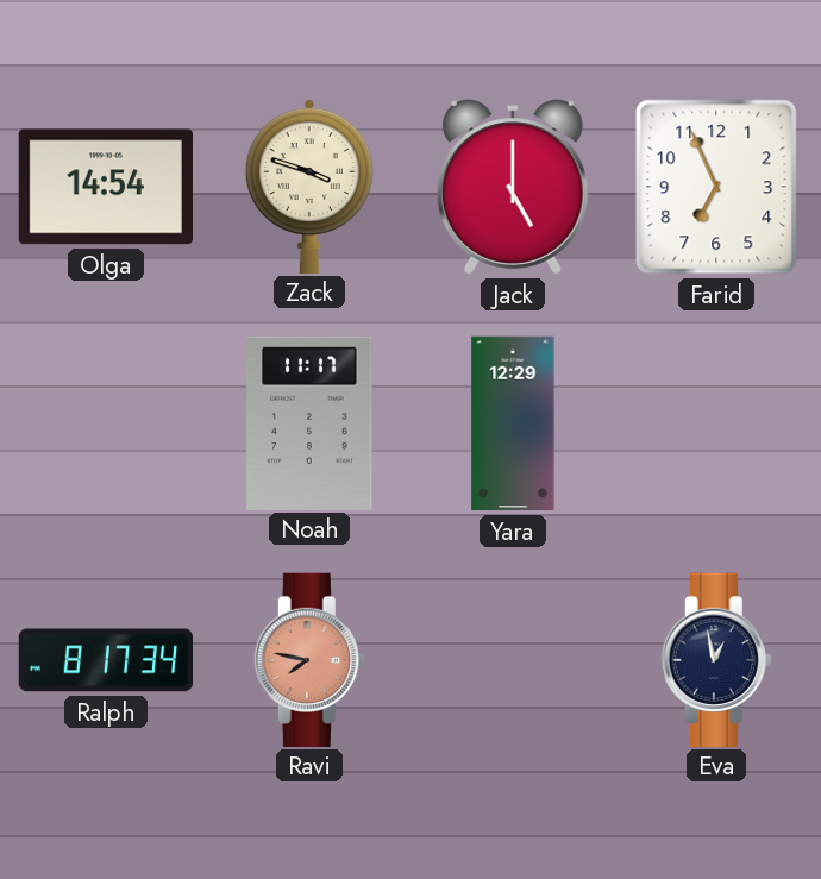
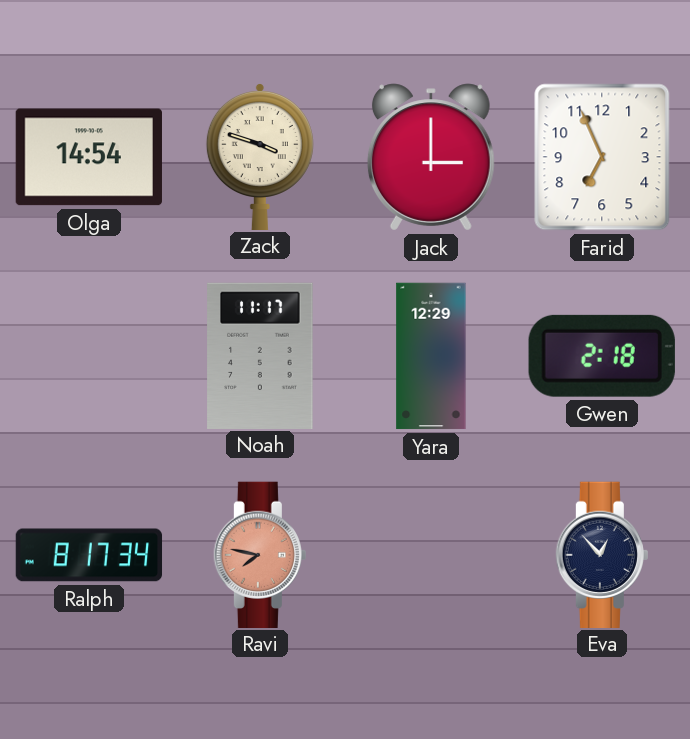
Jack: 5:00 -> 3:00
Gwen: none -> 2:18
Eva: 12:58 -> 12:53
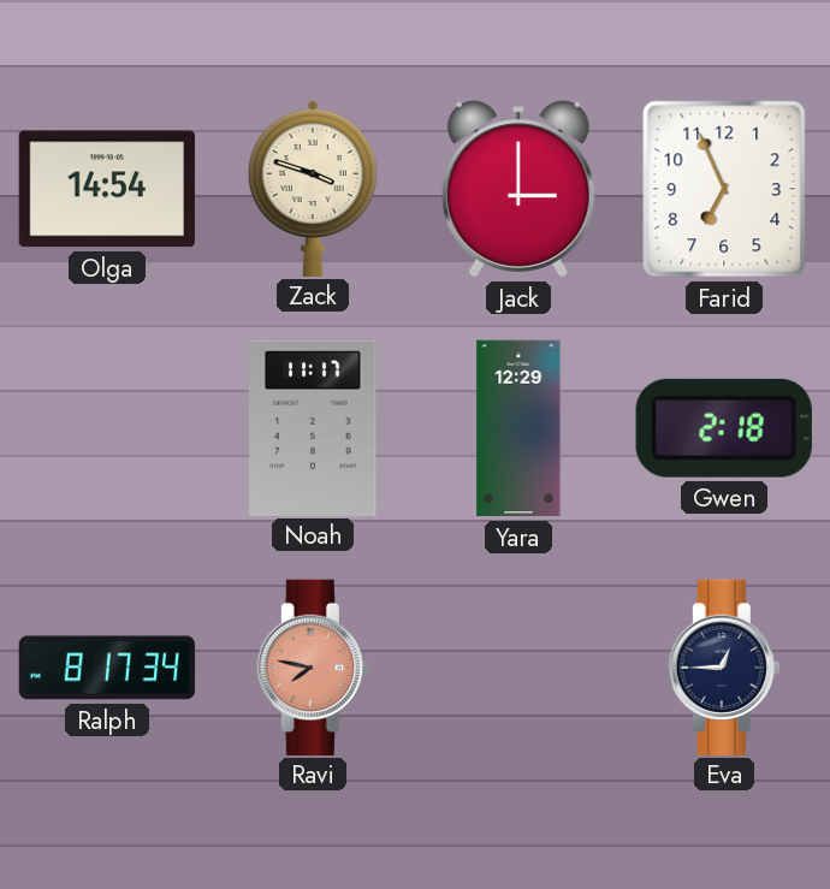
Eva: 12:53 -> 12:45
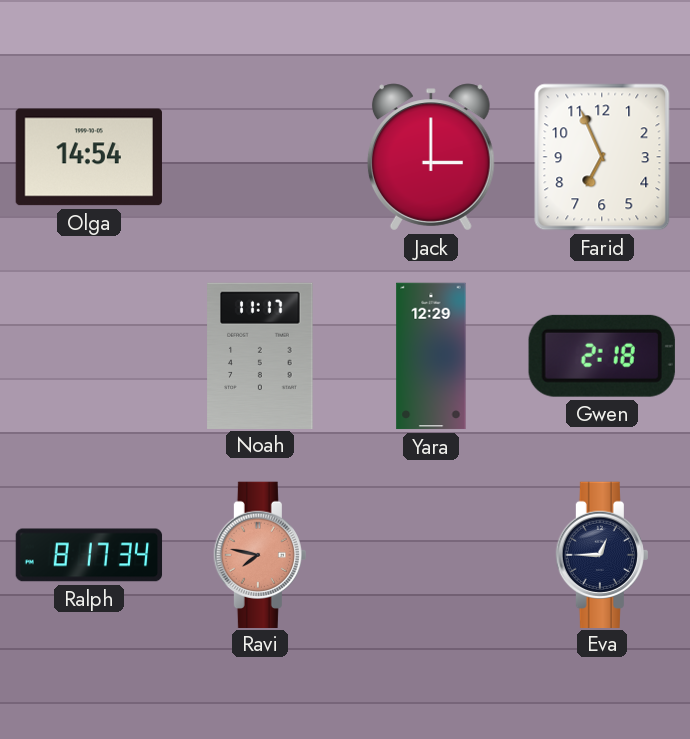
Zack: 3:48 -> none
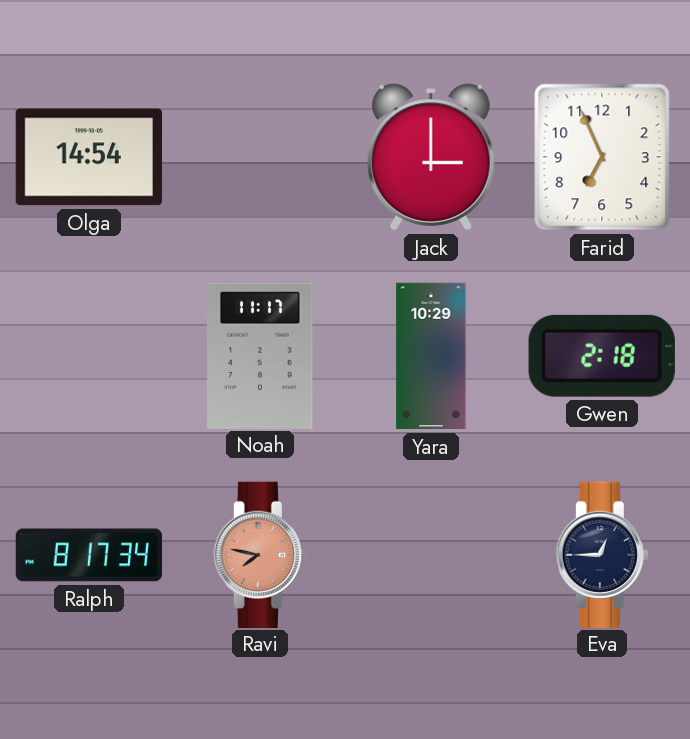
Yara: 12:29 -> 10:29
